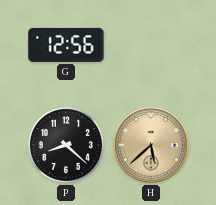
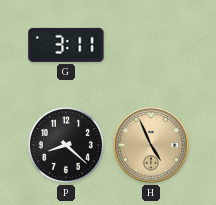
G: 12:56 -> 3:11
H: 5:38 -> 4:56
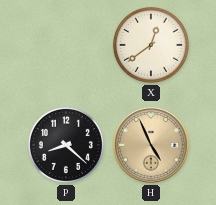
G: 3:11 -> none
X: none -> 12:39
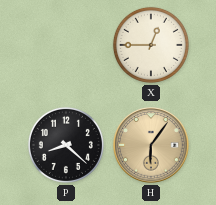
X: 12:39 -> 12:45
H: 4:56 -> 6:06
